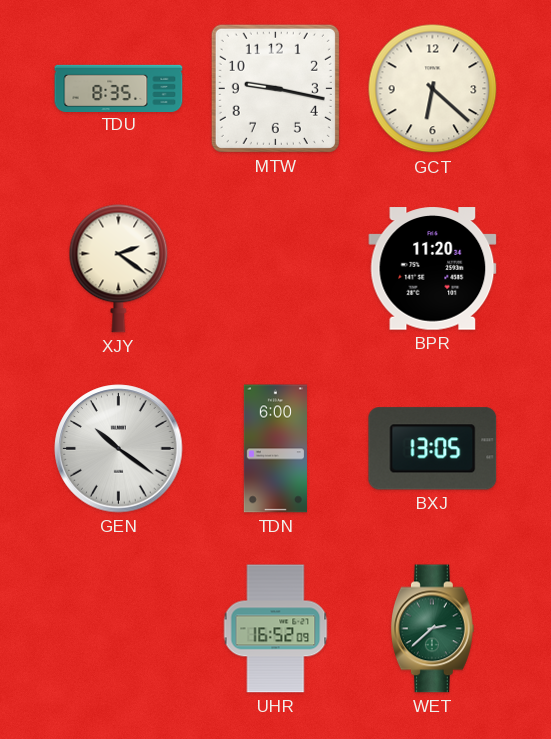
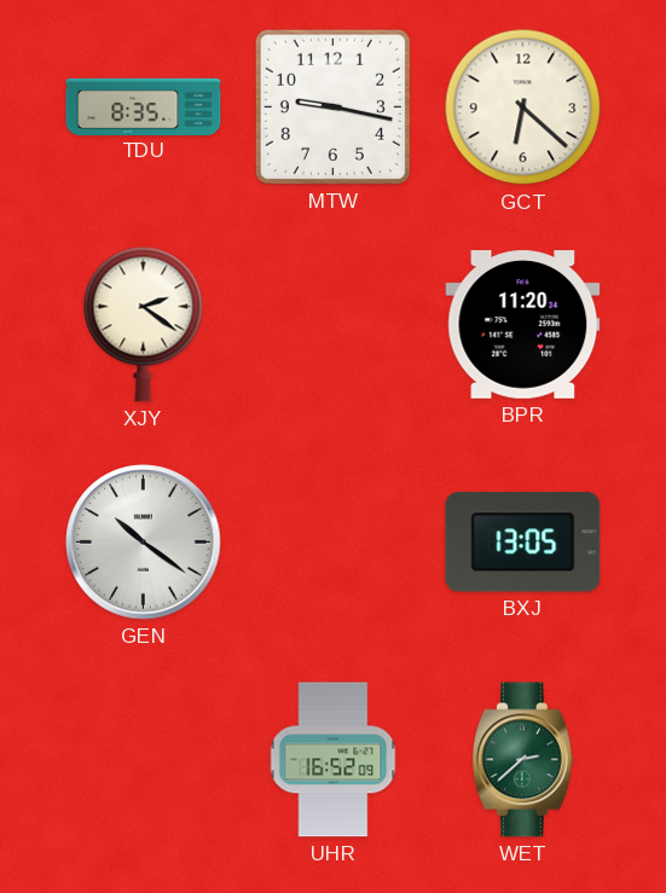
TDN: 6:00 -> none
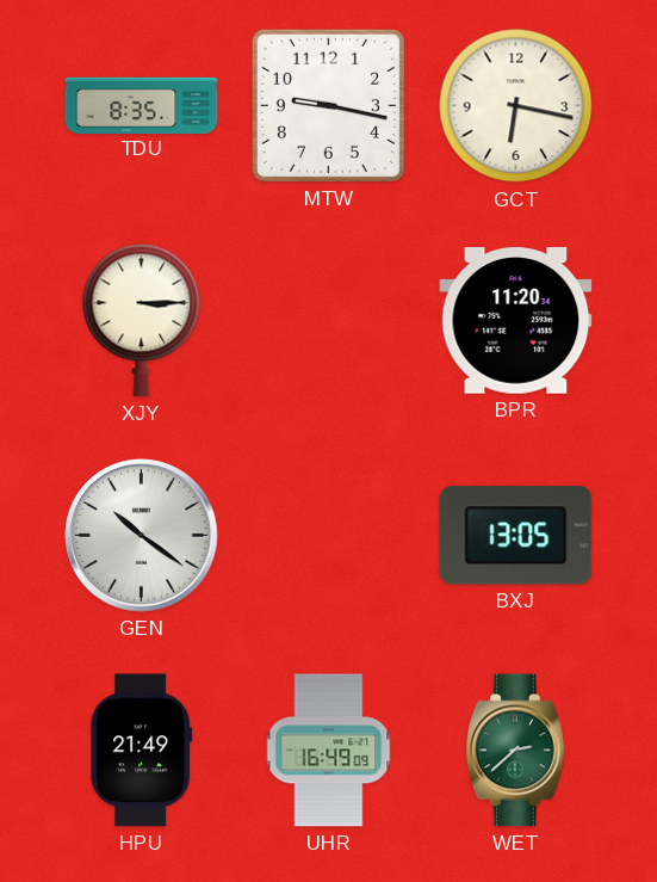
GCT: 6:22 -> 6:17
XJY: 2:21 -> 3:15
HPU: none -> 21:49
UHR: 16:52 -> 16:49
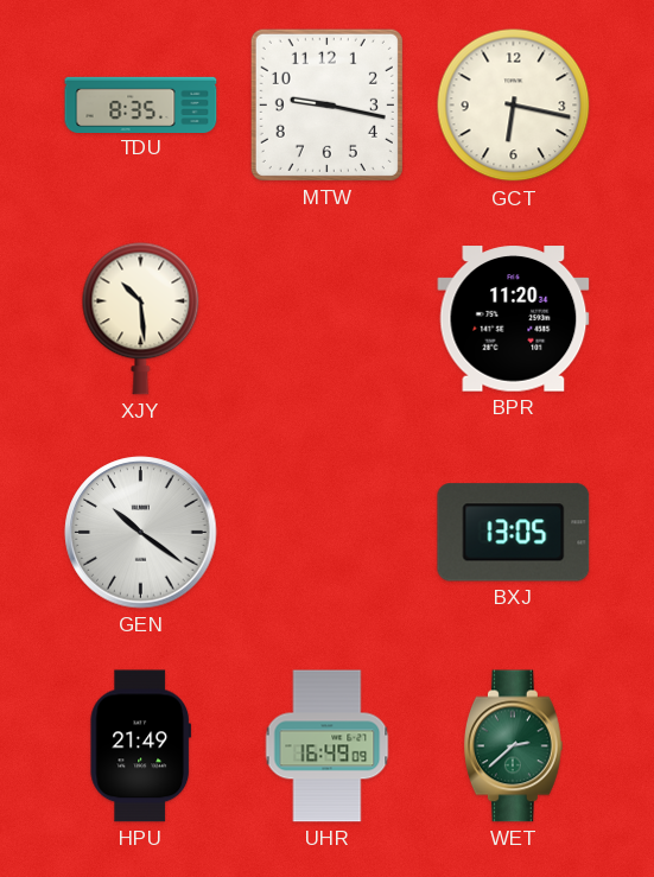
XJY: 3:15 -> 10:29
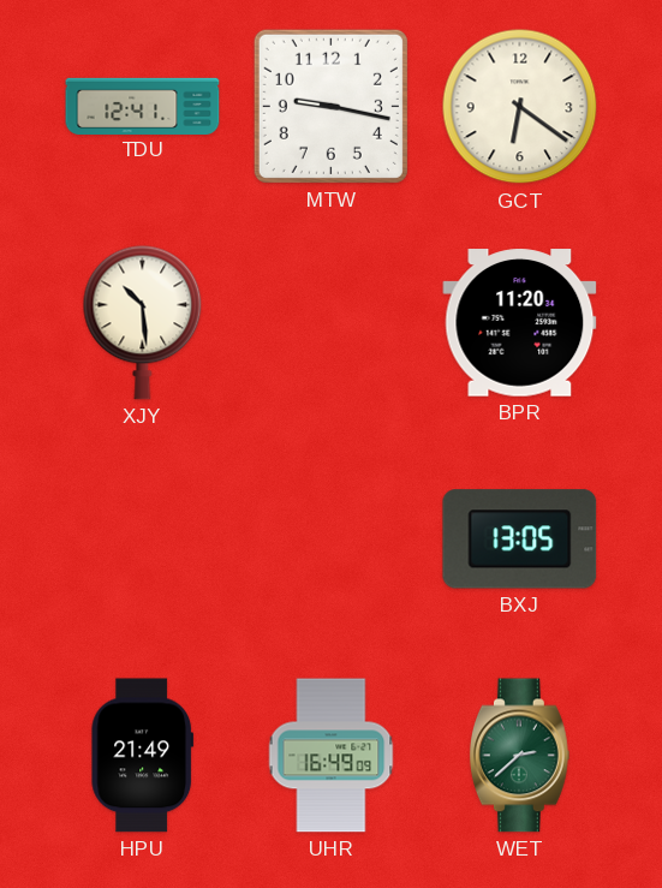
TDU: 8:35 -> 12:41
GCT: 6:17 -> 6:21
GEN: 10:21 -> none
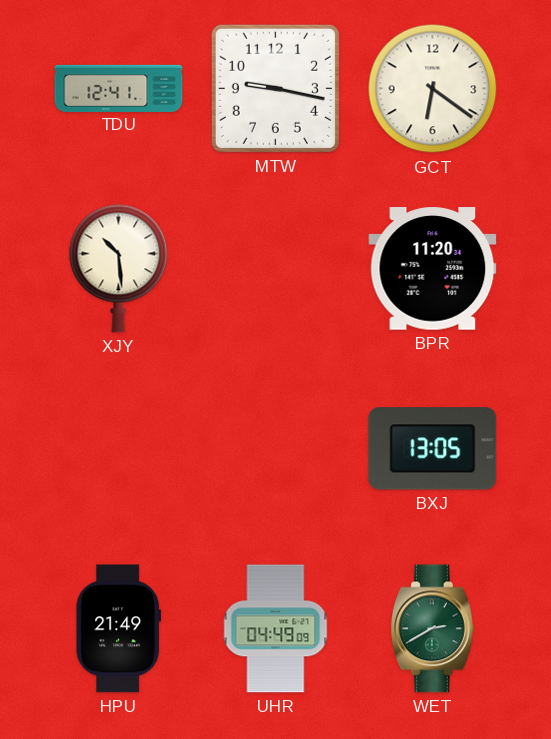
UHR: 16:49 -> 04:49
WET: 2:38 -> 2:40
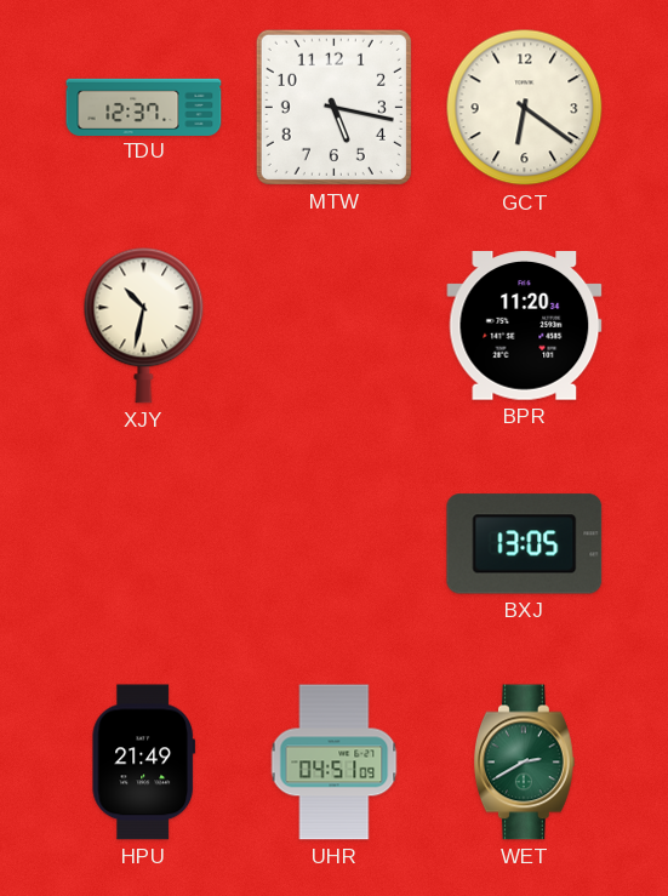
TDU: 12:41 -> 12:37
MTW: 9:17 -> 5:17
XJY: 10:29 -> 10:32
UHR: 04:49 -> 04:51
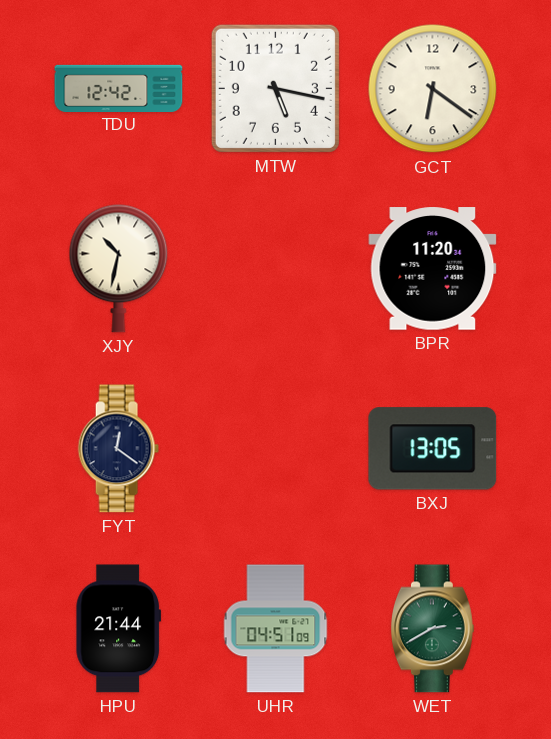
TDU: 12:37 -> 12:42
FYT: none -> 12:21
HPU: 21:49 -> 21:44
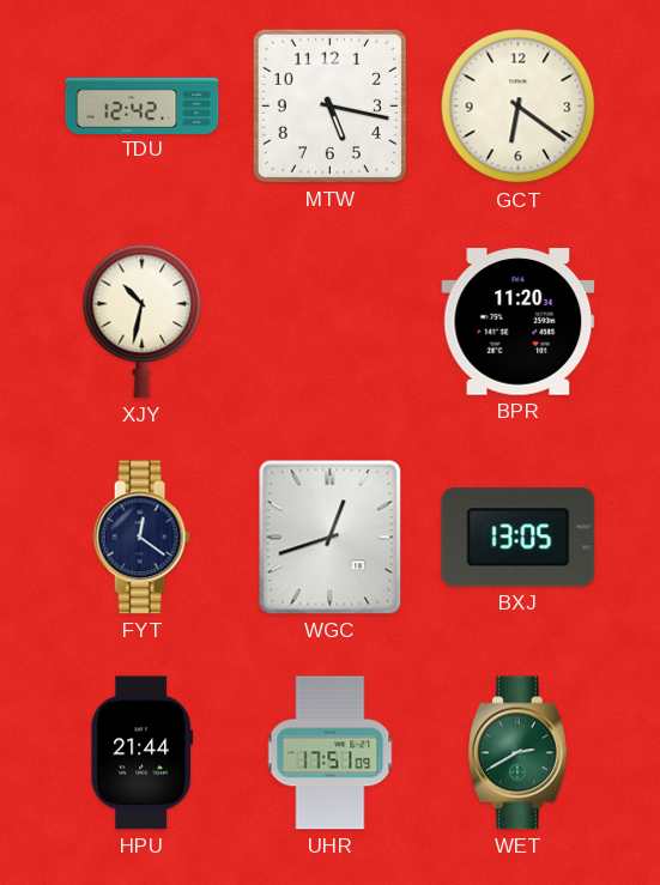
WGC: none -> 12:42
UHR: 04:51 -> 17:51
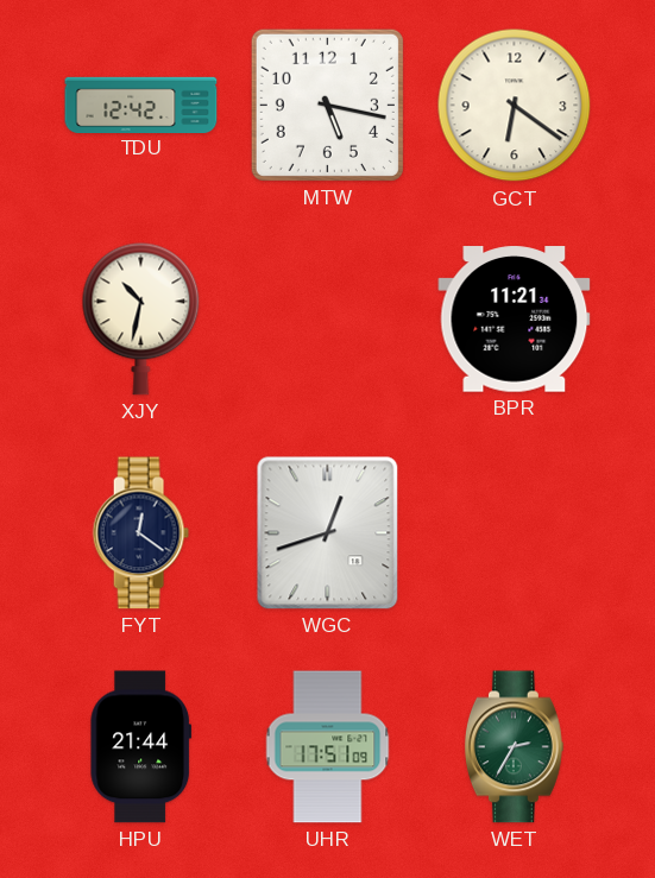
BPR: 11:20 -> 11:21
BXJ: 13:05 -> none
WET: 2:40 -> 2:35
